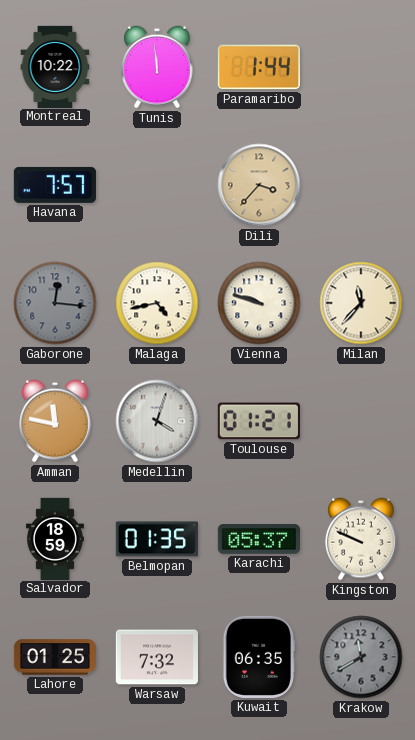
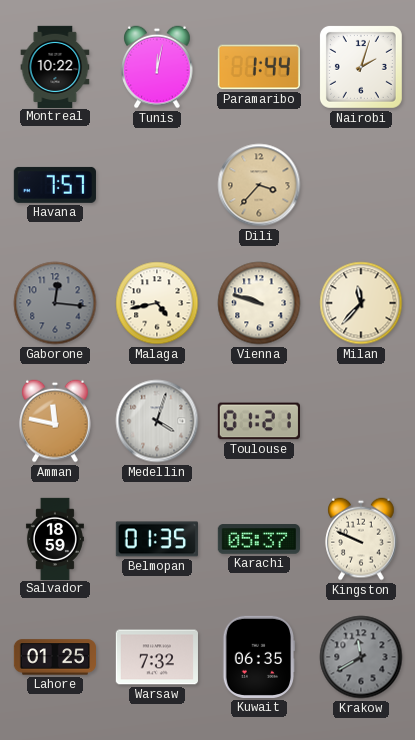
Tunis: 11:59 -> 12:02
Nairobi: none -> 2:03
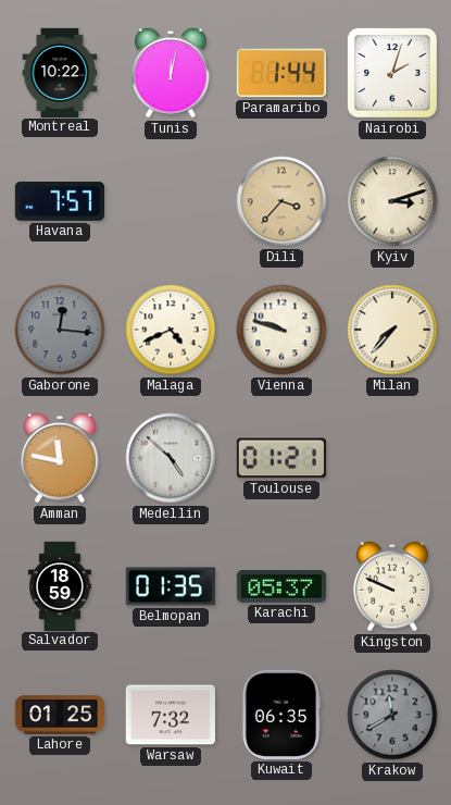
Kyiv: none -> 3:12
Malaga: 4:43 -> 4:41
Milan: 11:37 -> 7:37
Medellin: 4:03 -> 4:52
